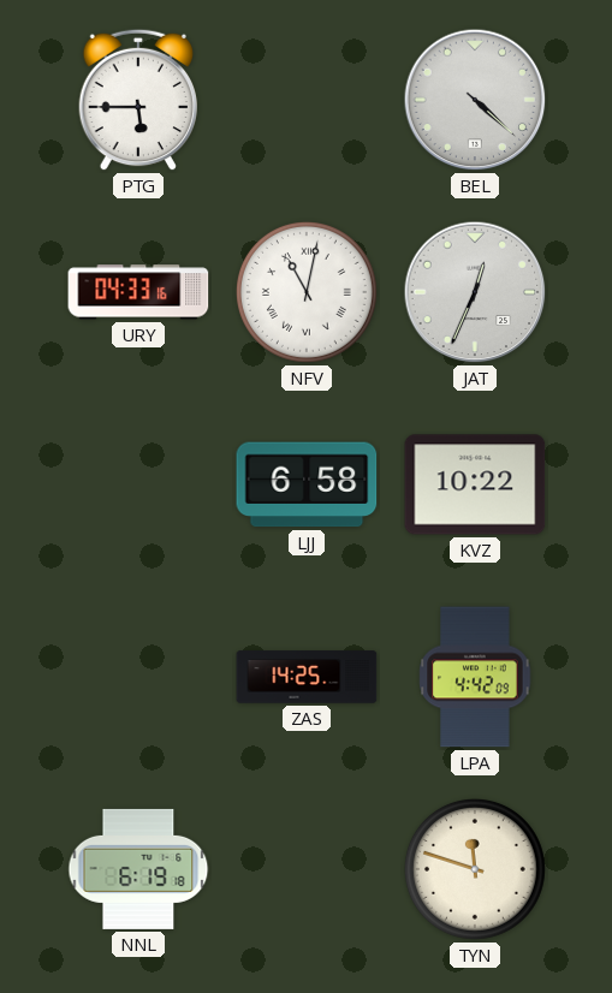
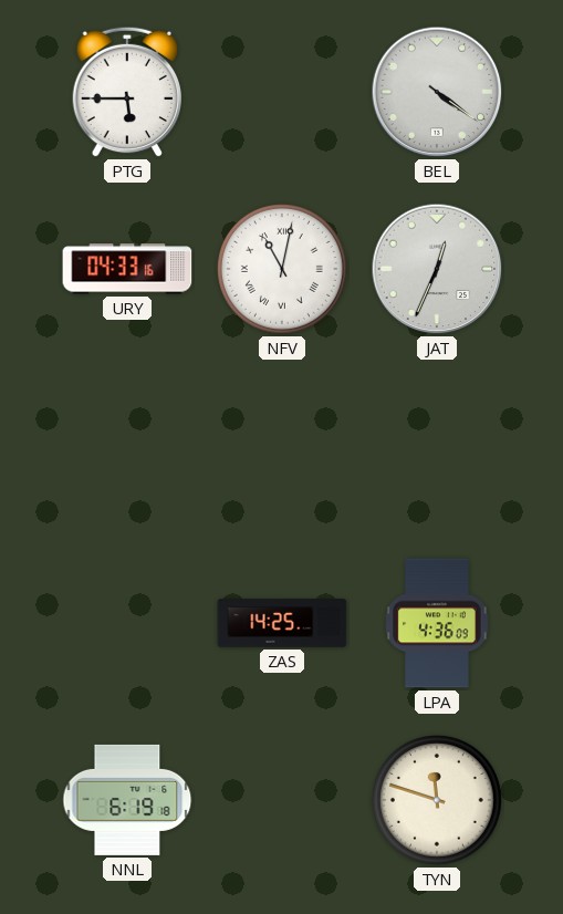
BEL: 4:22 -> 4:21
LJJ: 6:58 -> none
KVZ: 10:22 -> none
LPA: 4:42 -> 4:36
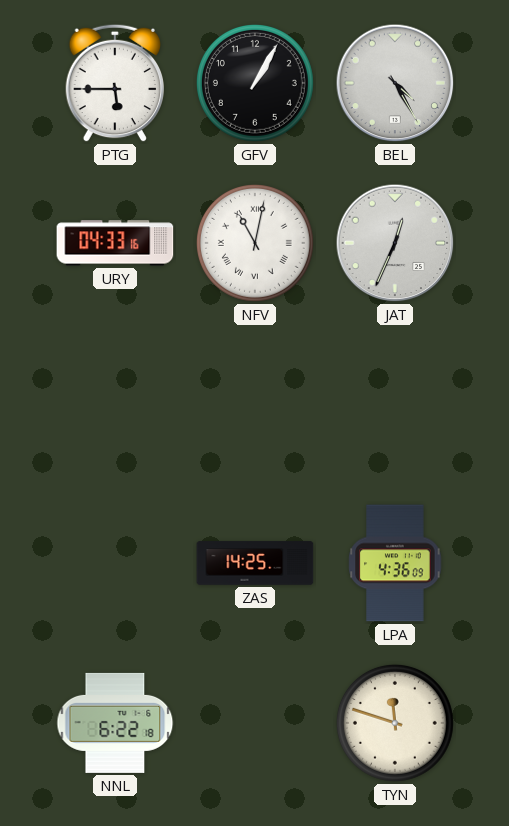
GFV: none -> 1:05
BEL: 4:21 -> 4:25
NNL: 6:19 -> 6:22
